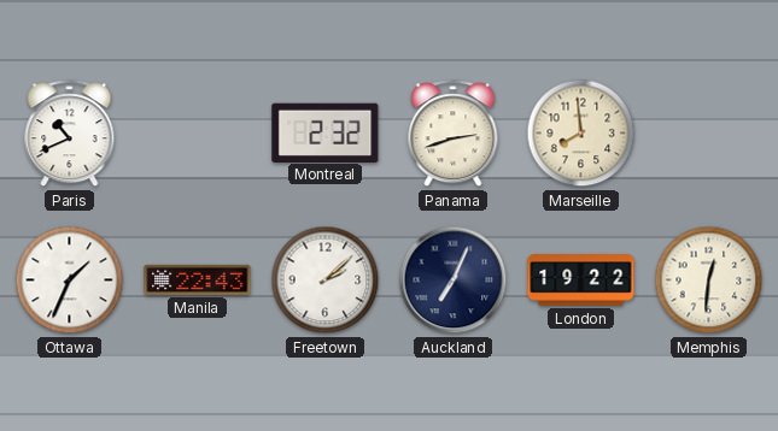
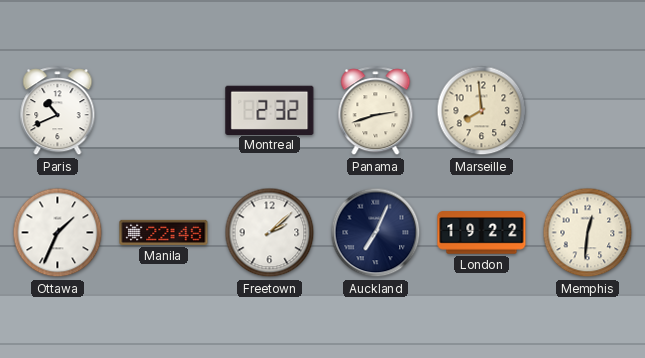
Manila: 22:43 -> 22:48
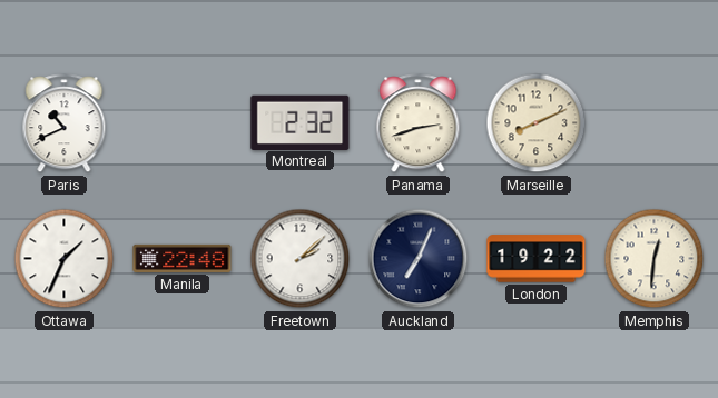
Marseille: 7:59 -> 8:11
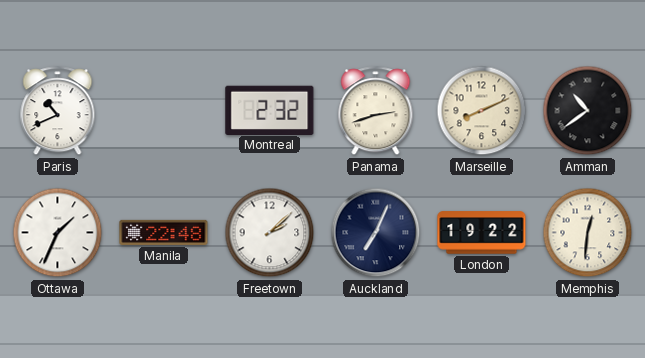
Amman: none -> 10:39
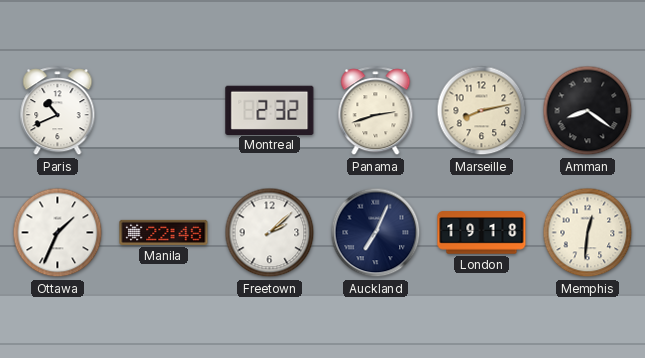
Marseille: 8:11 -> 8:13
Amman: 10:39 -> 8:21
London: 19:22 -> 19:18
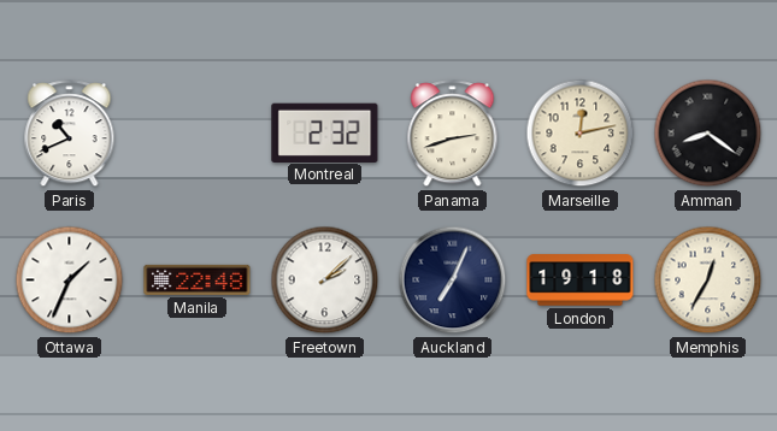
Marseille: 8:13 -> 12:13
Memphis: 12:31 -> 12:35
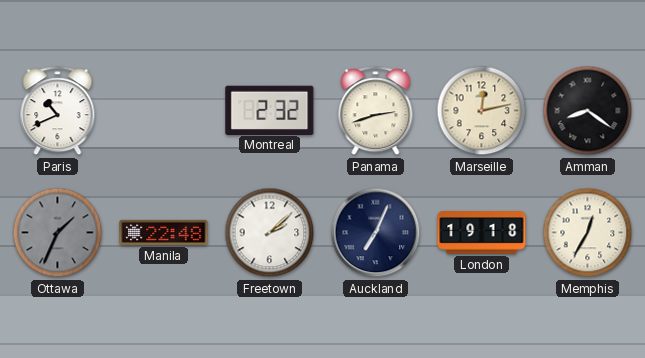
Ottawa dial: white -> grey
